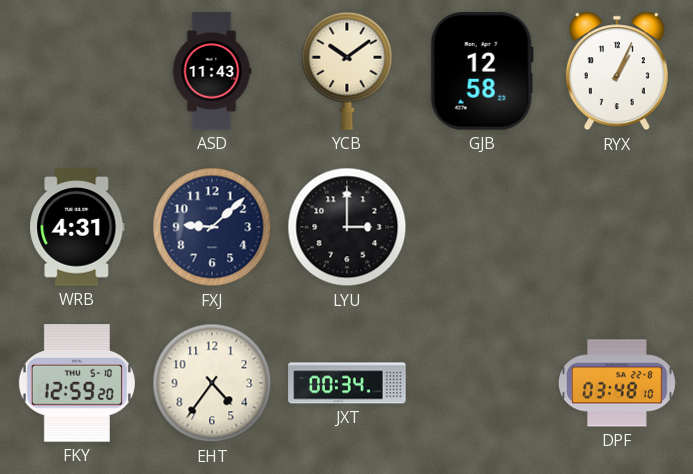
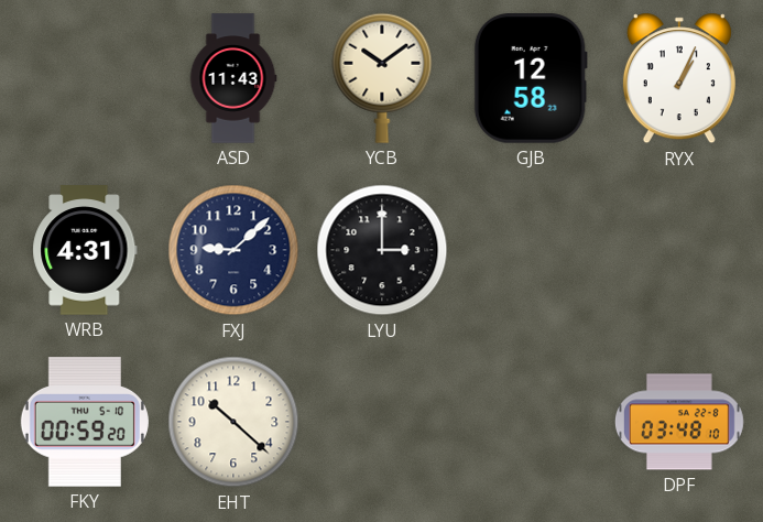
FKY: 12:59 -> 00:59
EHT: 4:36 -> 10:22
JXT: 00:34 -> none
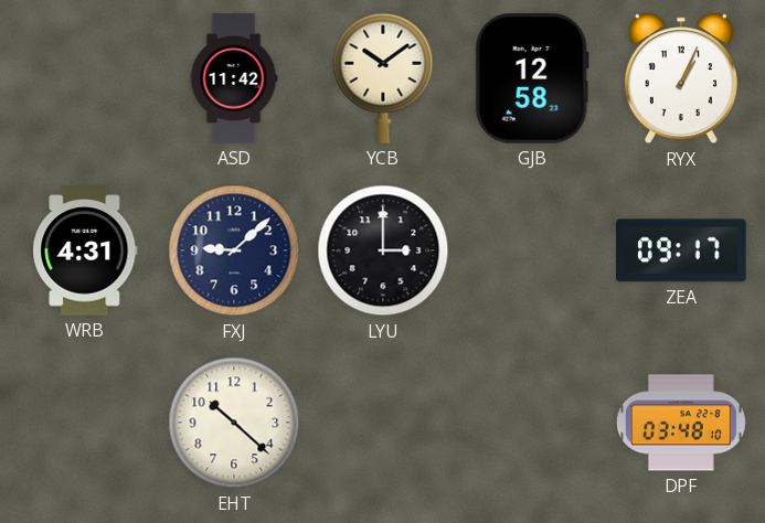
ASD: 11:43 -> 11:42
ZEA: none -> 09:17
FKY: 00:59 -> none
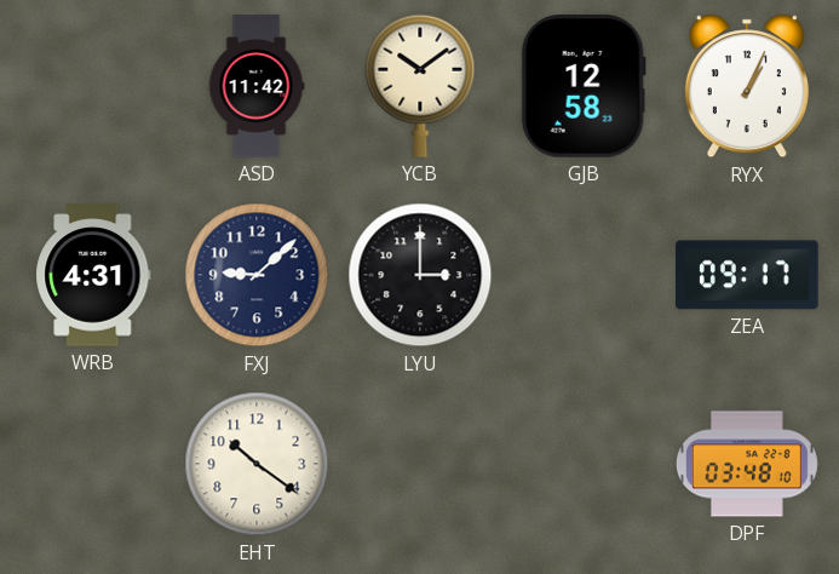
EHT: 10:22 -> 10:21
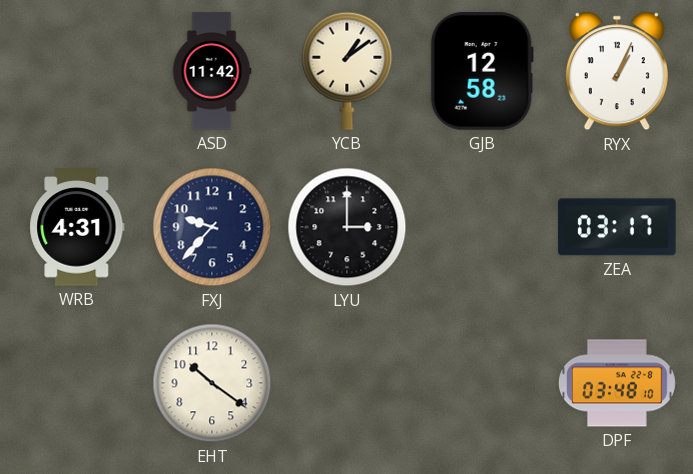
YCB: 10:09 -> 1:09
FXJ: 9:08 -> 9:37
ZEA: 09:17 -> 03:17
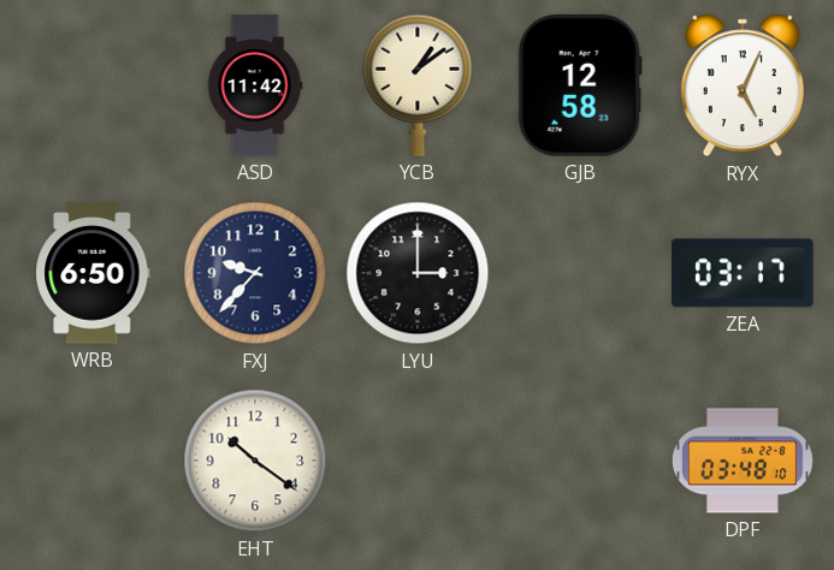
RYX: 1:04 -> 5:04
WRB: 4:31 -> 6:50
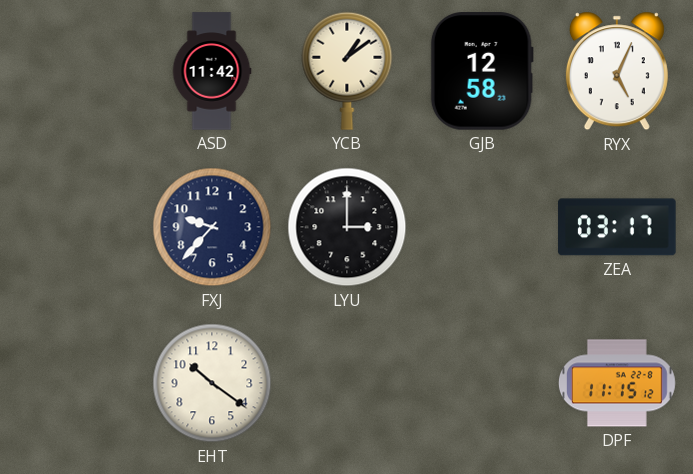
WRB: 6:50 -> none
DPF: 03:48 -> 11:15
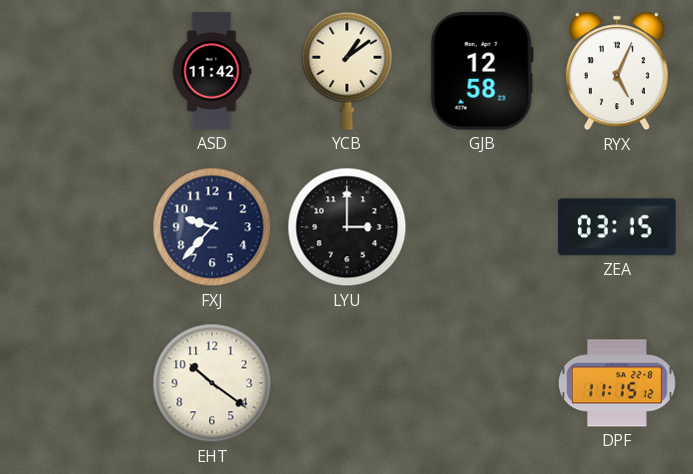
ZEA: 03:17 -> 03:15
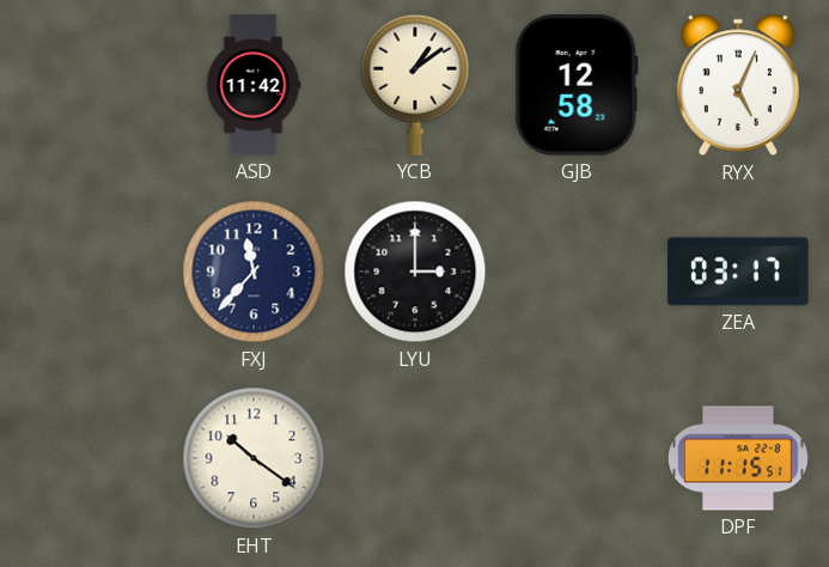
FXJ: 9:37 -> 11:37
ZEA: 03:15 -> 03:17
DPF: 11:15:12 -> 11:15:51
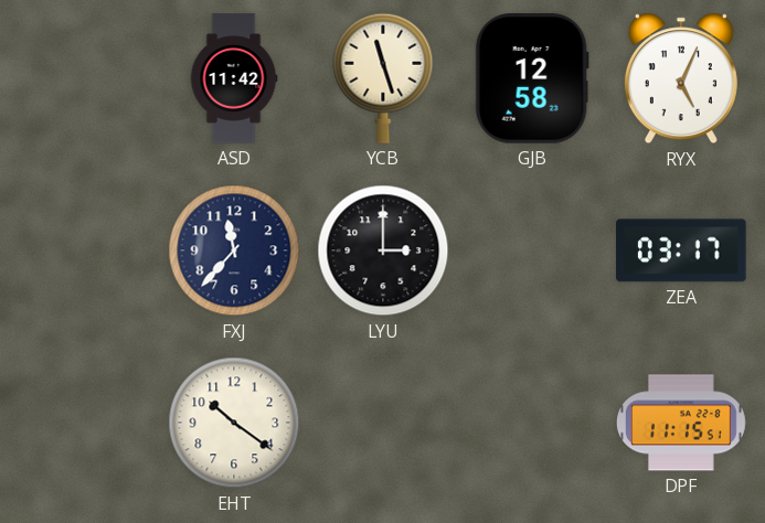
YCB: 1:09 -> 11:27
